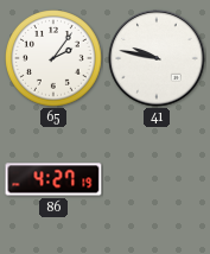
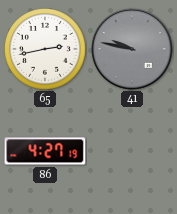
65: 2:06 -> 2:43
41 dial: white -> grey
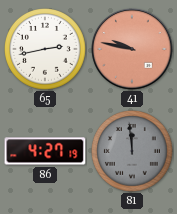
41 dial: grey -> salmon
81: none -> 11:59
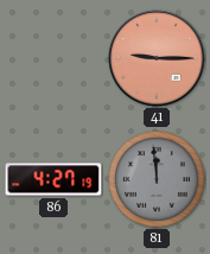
65: 2:43 -> none
41: 9:47 -> 9:15
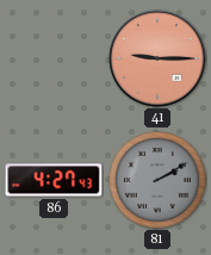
86: 4:27:19 -> 4:27:43
81: 11:59 -> 2:10
